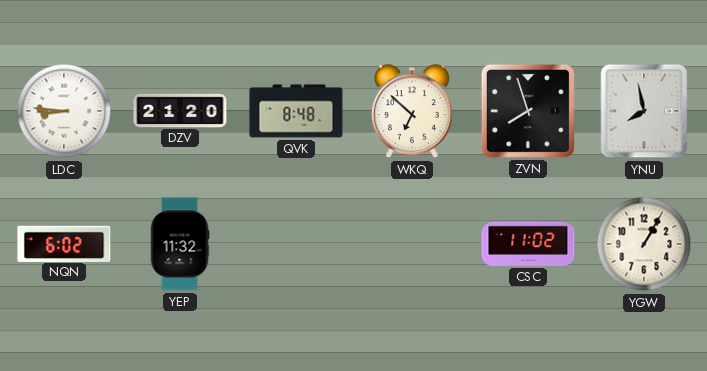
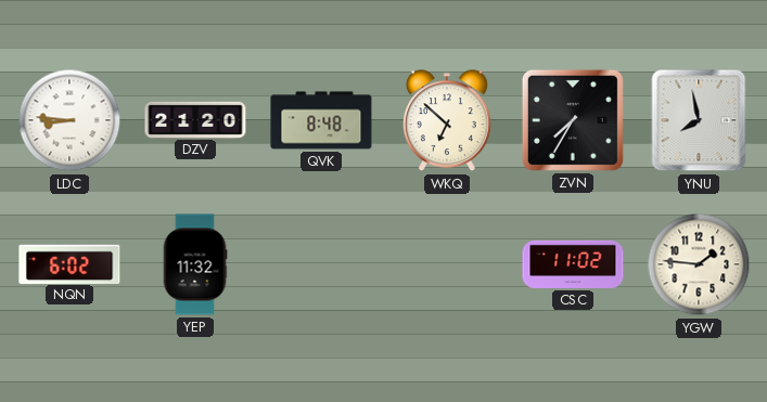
ZVN: 7:57 -> 7:35
YGW: 1:05 -> 1:46
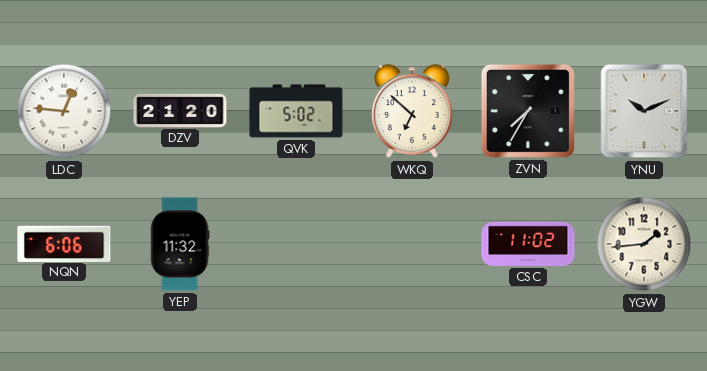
LDC: 8:46 -> 12:46
QVK: 8:48 -> 5:02
YNU: 7:58 -> 10:11
NQN: 6:02 -> 6:06
YGW: 1:46 -> 1:44
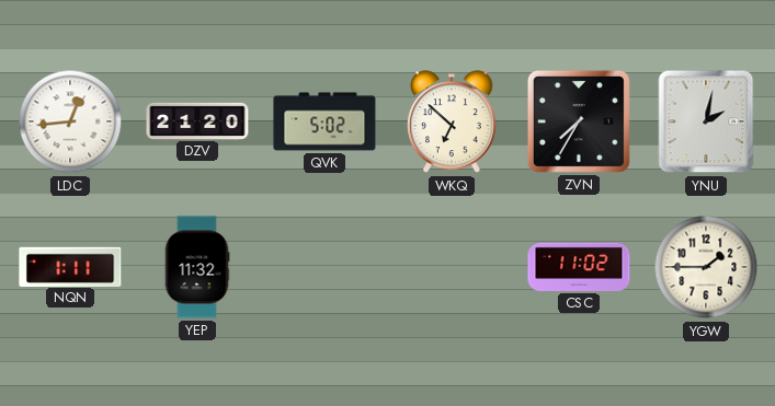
LDC: 12:46 -> 12:44
YNU: 10:11 -> 2:02
NQN: 6:06 -> 1:11
YGW: 1:44 -> 1:45
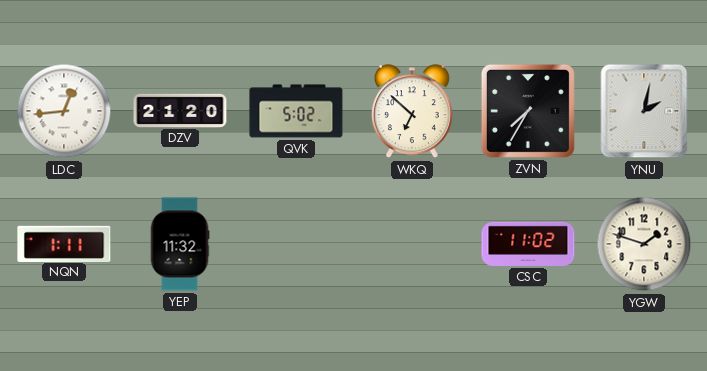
YGW: 1:45 -> 1:48
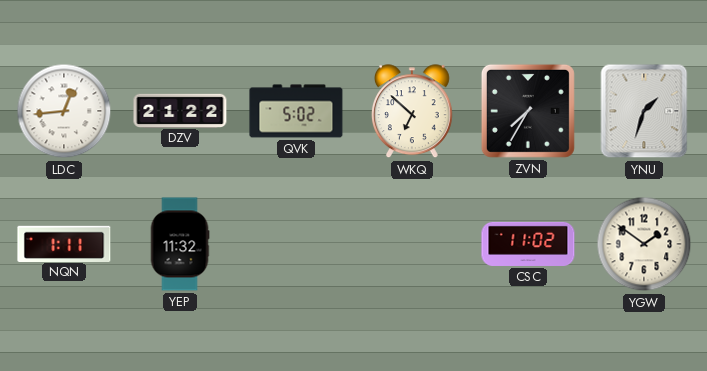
DZV: 21:20 -> 21:22
YNU: 2:02 -> 1:33
YGW: 1:48 -> 1:51
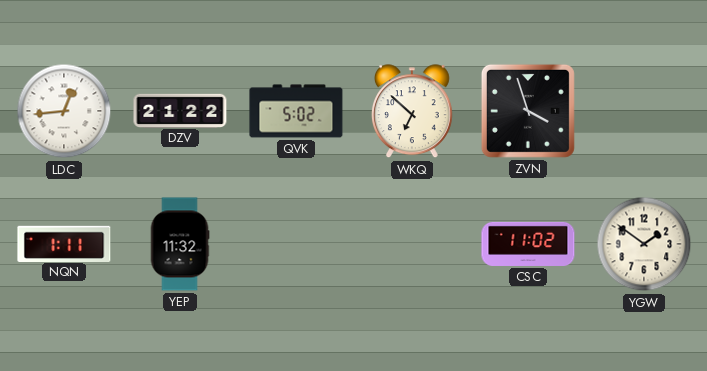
ZVN: 7:35 -> 3:57
YNU: 1:33 -> none
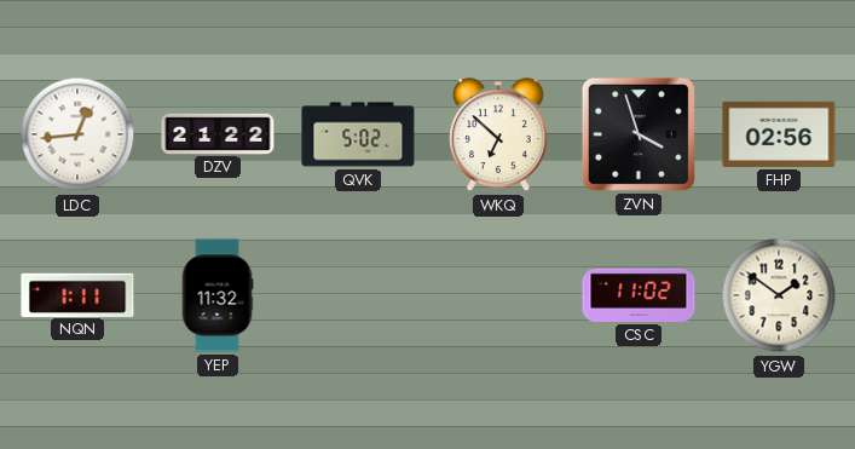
FHP: none -> 02:56
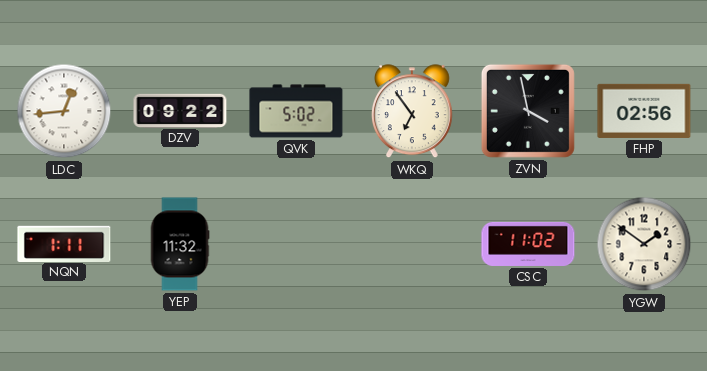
DZV: 21:22 -> 09:22
WKQ: 6:52 -> 6:54
ZVN: 3:57 -> 3:58
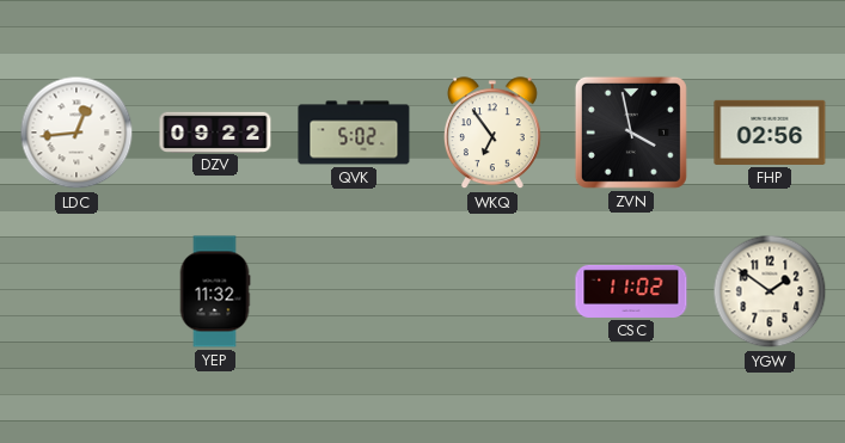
NQN: 1:11 -> none
